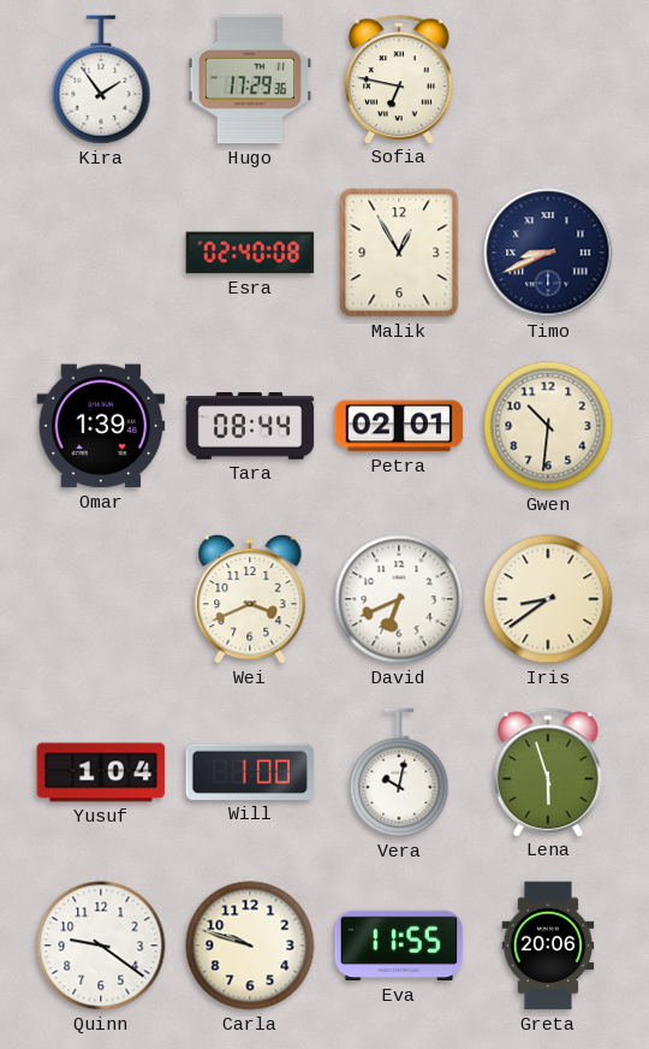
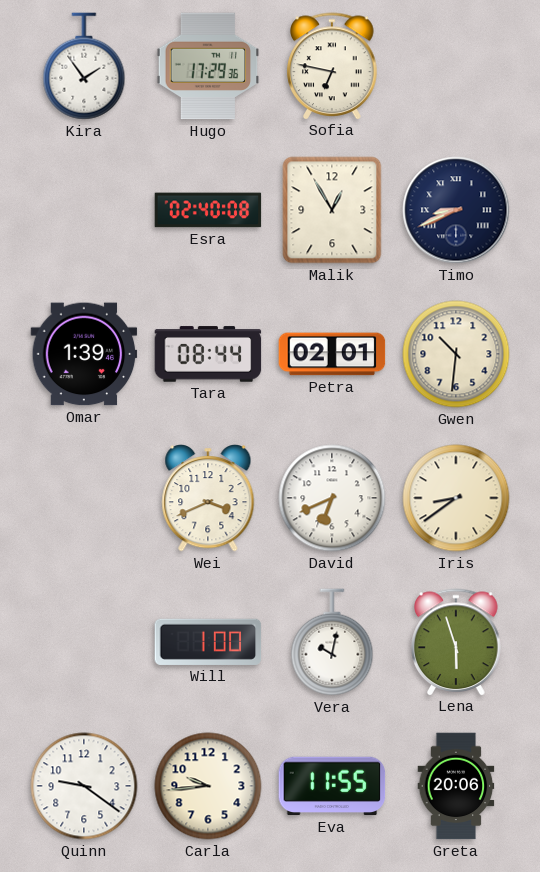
Yusuf: 1:04 -> none
Carla: 9:48 -> 9:44
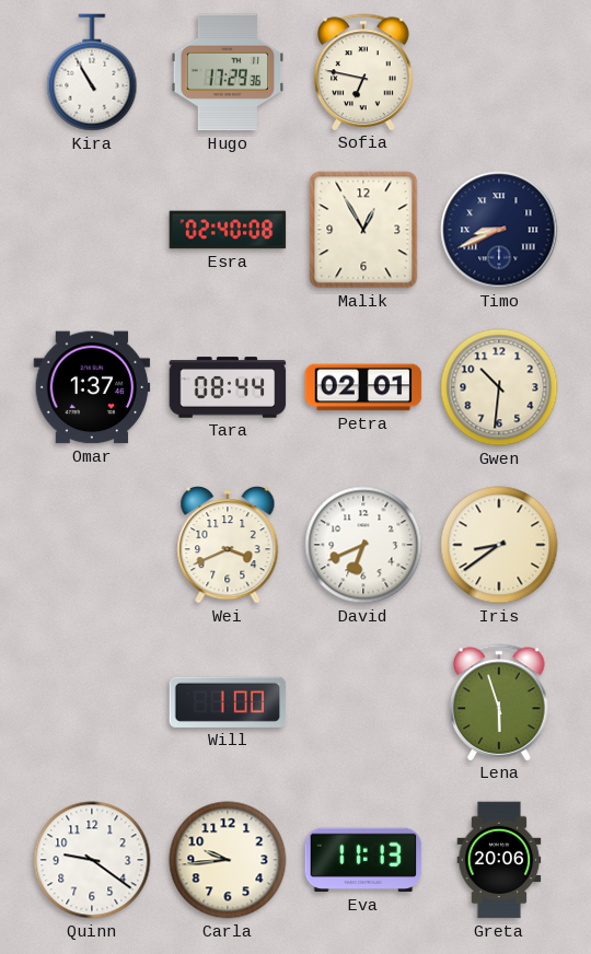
Kira: 1:54 -> 10:55
Omar: 1:39 -> 1:37
Vera: 10:02 -> none
Eva: 11:55 -> 11:13
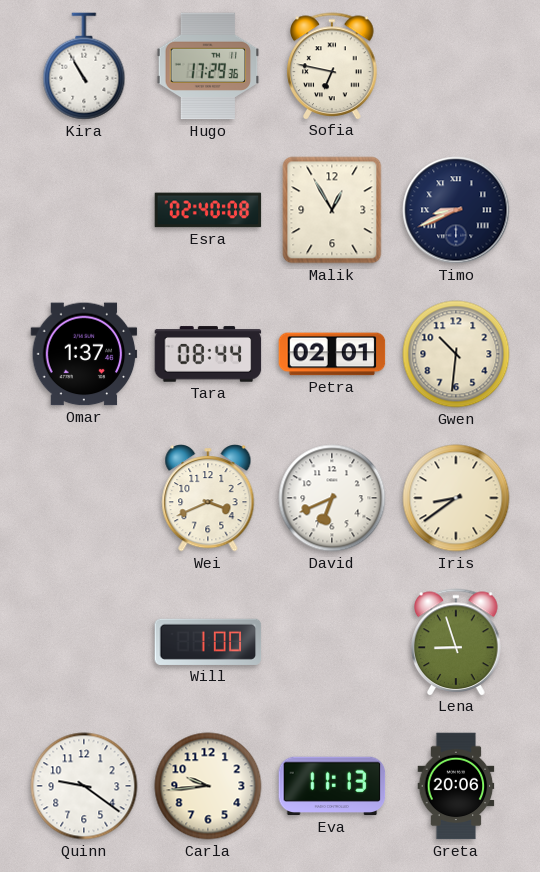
Lena: 5:57 -> 8:57
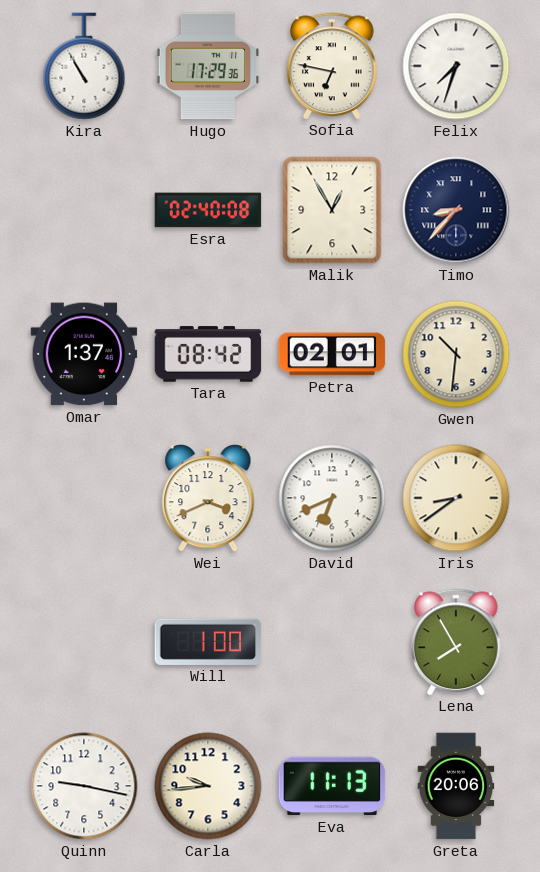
Felix: none -> 7:33
Timo: 8:41 -> 8:37
Tara: 08:44 -> 08:42
Lena: 8:57 -> 7:55
Quinn: 9:21 -> 9:17
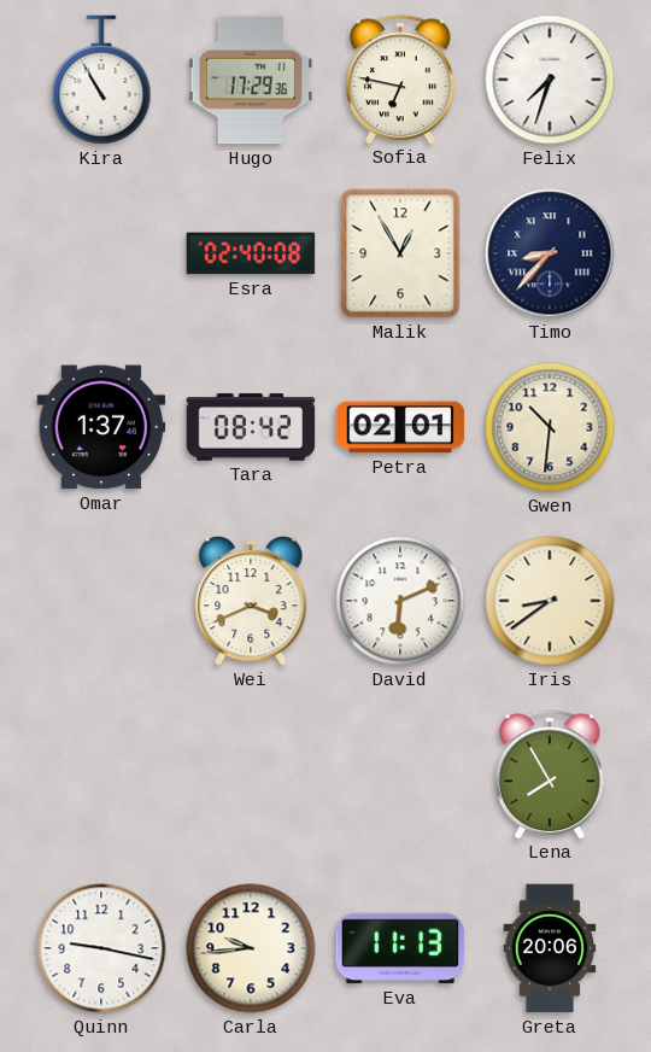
David: 6:41 -> 6:11
Will: 1:00 -> none
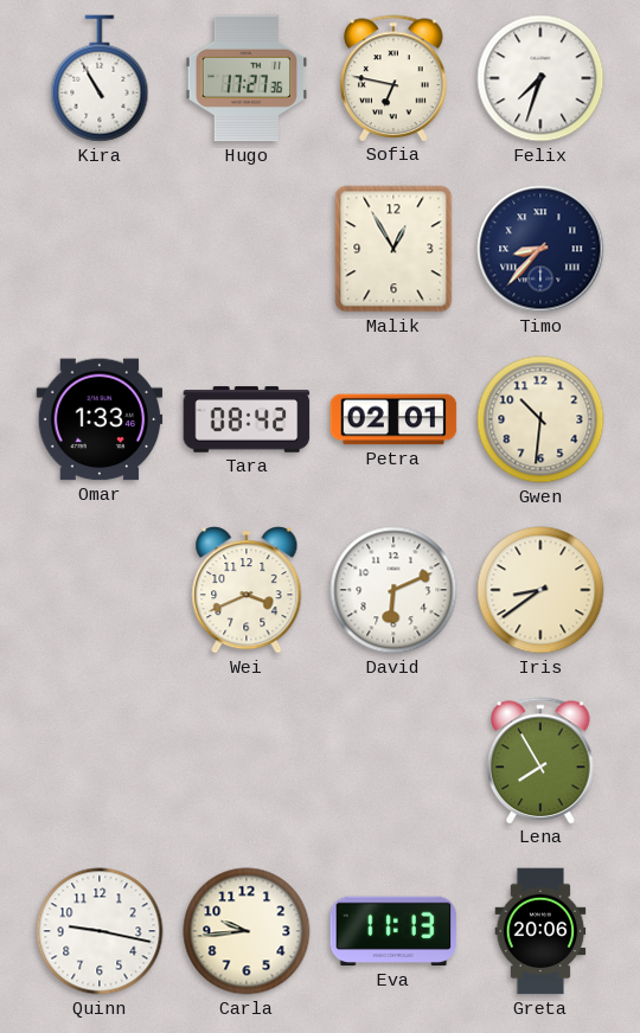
Hugo: 17:29 -> 17:27
Esra: 02:40 -> none
Omar: 1:37 -> 1:33
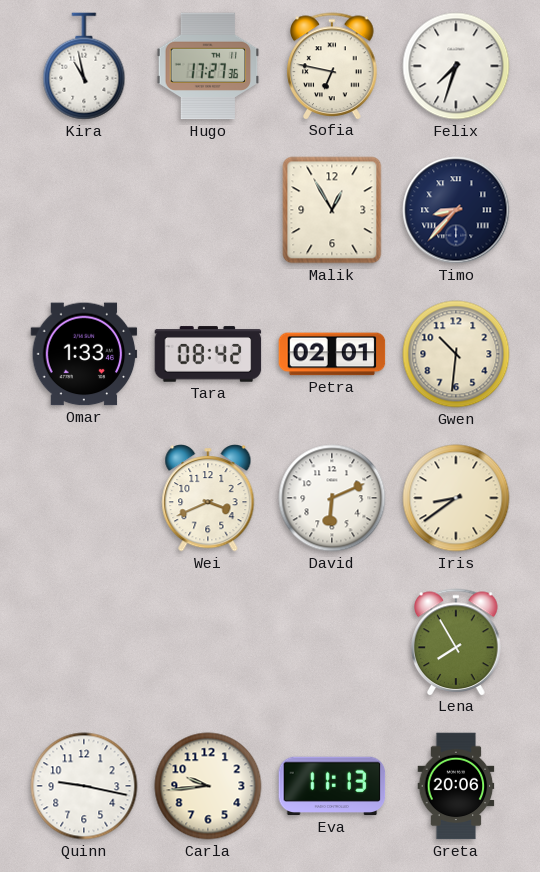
Kira: 10:55 -> 10:58
